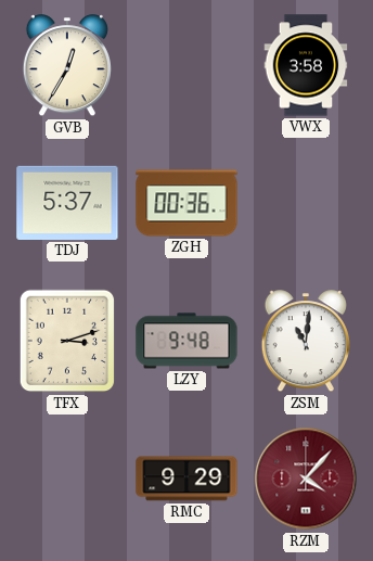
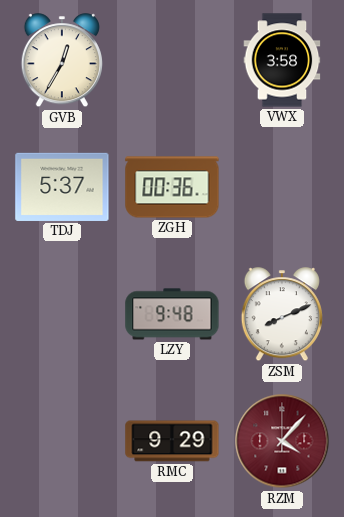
TFX: 3:12 -> none
ZSM: 11:01 -> 8:11
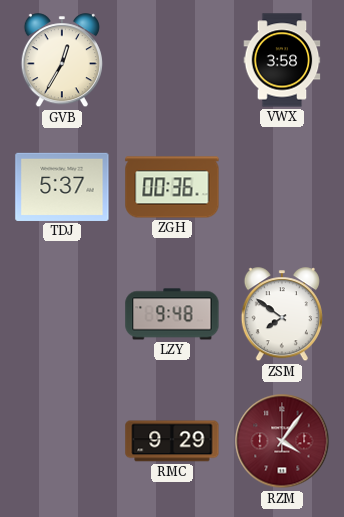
ZSM: 8:11 -> 7:51
RZM: 4:07 -> 4:06
